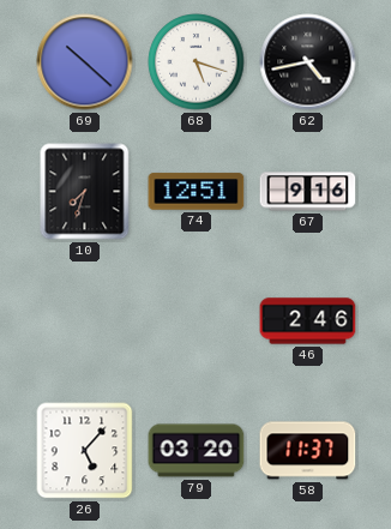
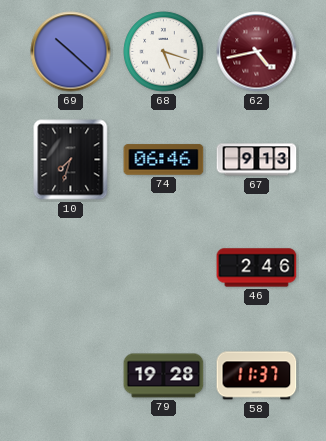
62 dial: black -> burgundy
74: 12:51 -> 06:46
67: 9:16 -> 9:13
26: 5:07 -> none
79: 03:20 -> 19:28
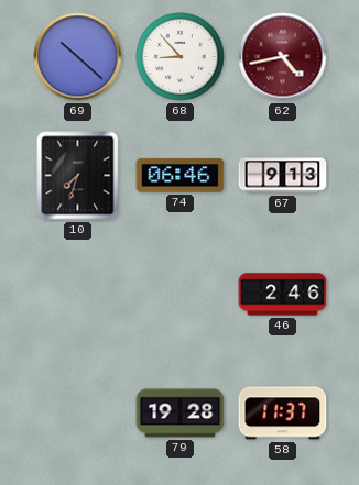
68: 5:18 -> 8:53
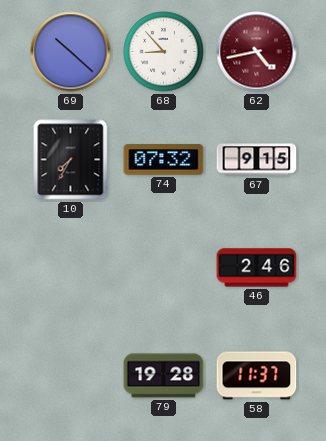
10: 7:33 -> 7:35
74: 06:46 -> 07:32
67: 9:13 -> 9:15
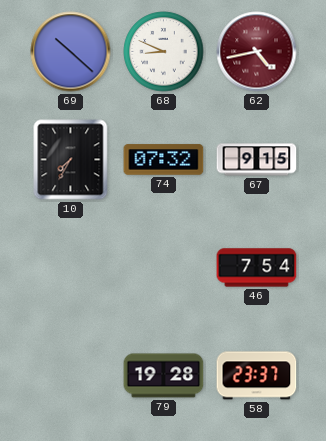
68: 8:53 -> 8:49
46: 2:46 -> 7:54
58: 11:37 -> 23:37
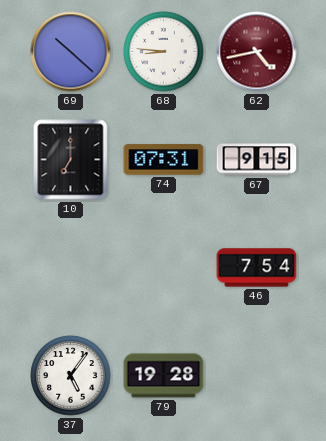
68: 8:49 -> 8:46
10: 7:35 -> 7:00
74: 07:32 -> 07:31
37: none -> 5:06
58: 23:37 -> none
